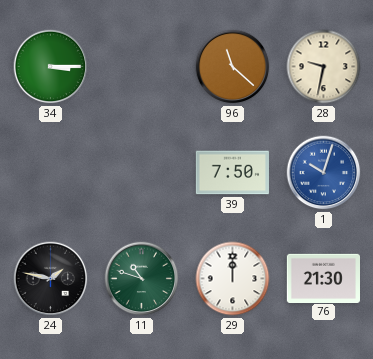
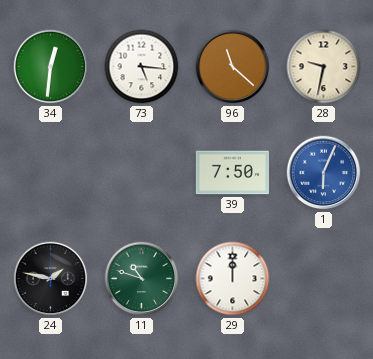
34: 3:15 -> 12:31
73: none -> 5:16
1: 10:03 -> 6:04
76: 21:30 -> none
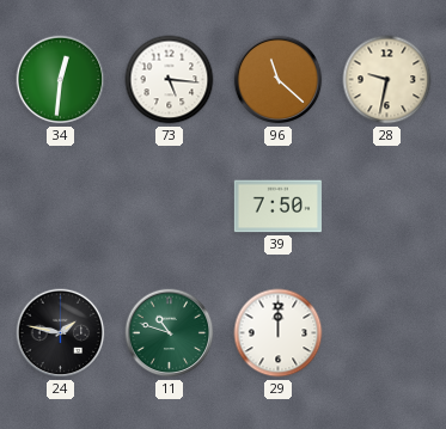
1: 6:04 -> none
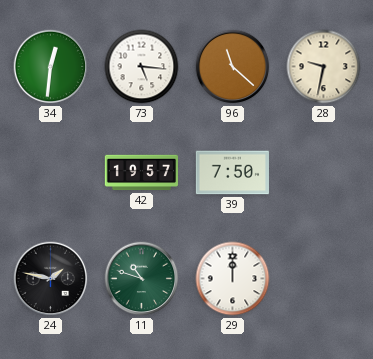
42: none -> 19:57
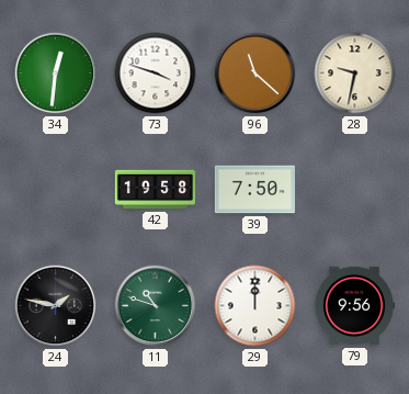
73: 5:16 -> 3:48
42: 19:57 -> 19:58
79: none -> 9:56
